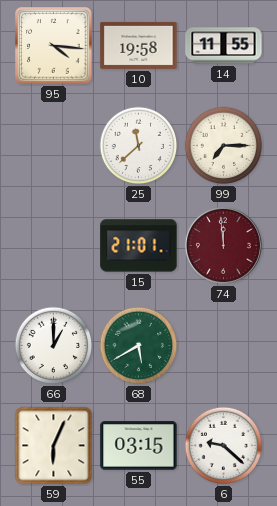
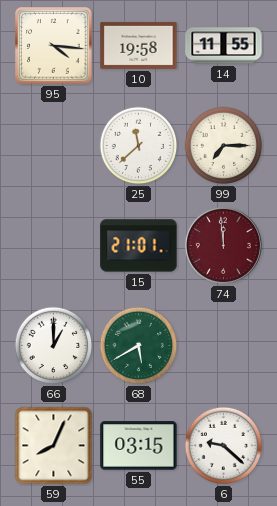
59: 6:04 -> 8:04
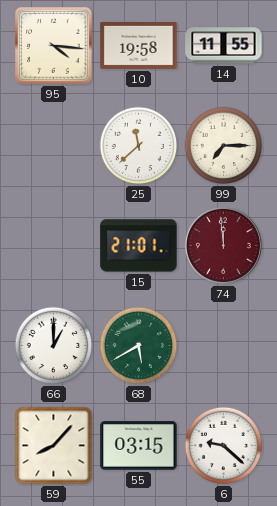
59: 8:04 -> 8:07
